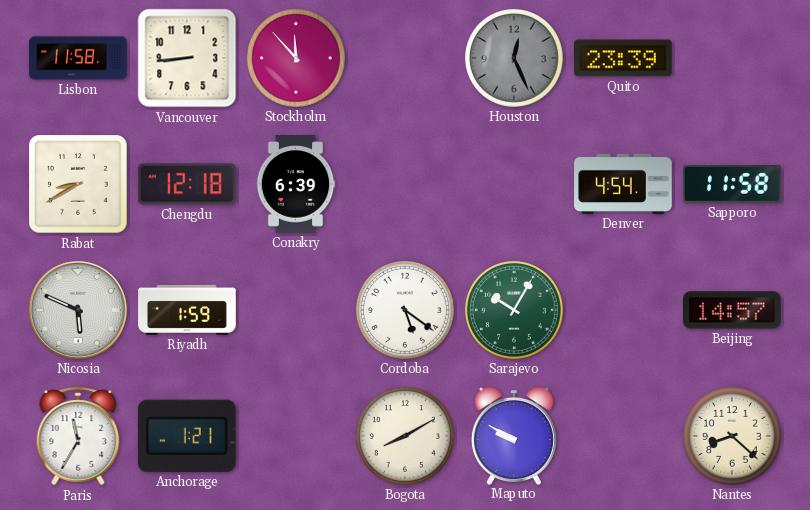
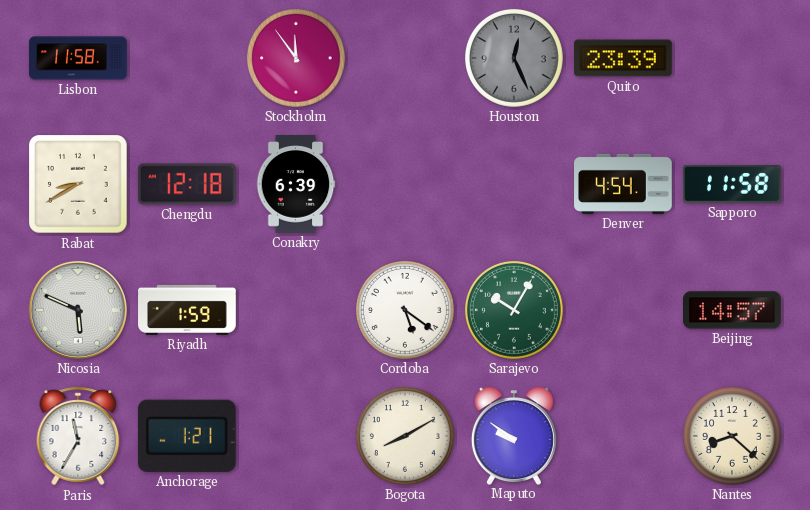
Vancouver: 8:44 -> none
Stockholm: 11:53 -> 11:54
Maputo: 9:50 -> 9:51
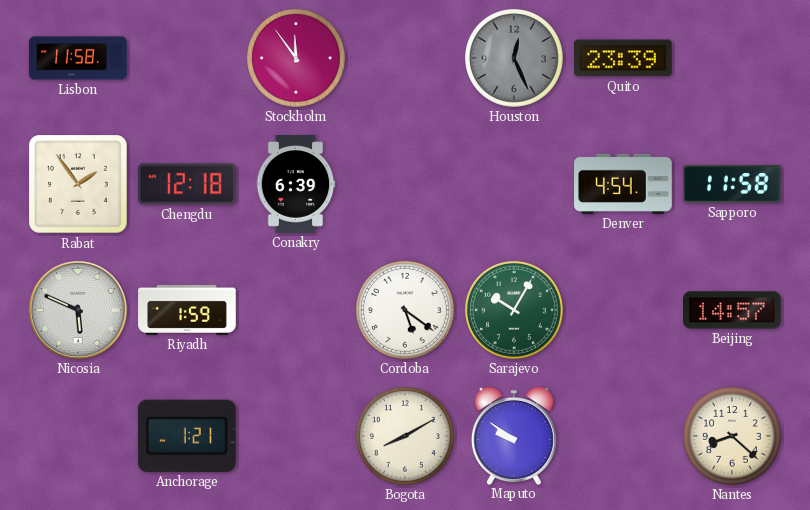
Rabat: 8:40 -> 1:54
Paris: 11:35 -> none
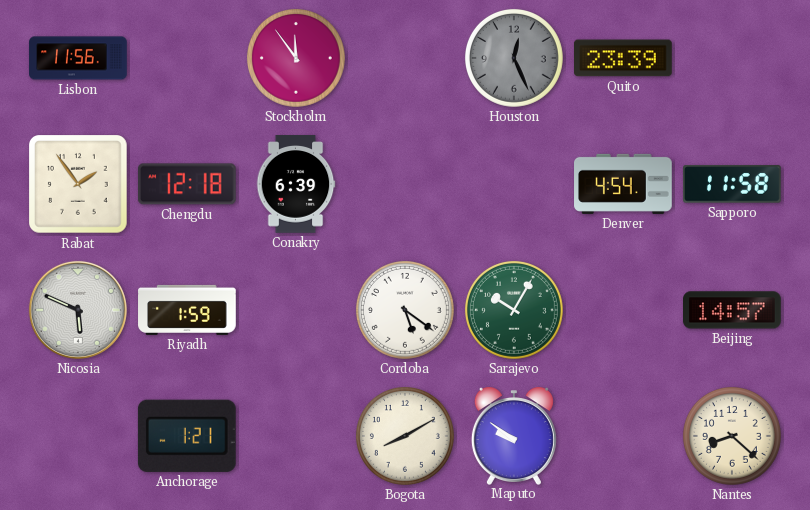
Lisbon: 11:58 -> 11:56
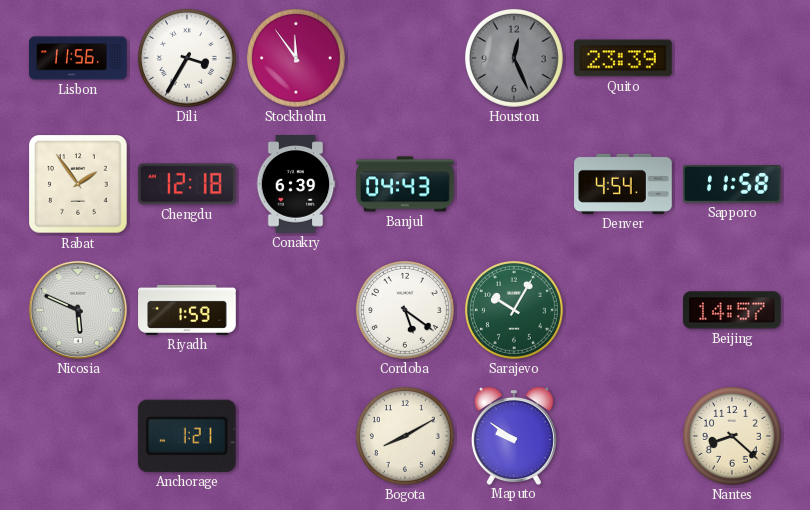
Dili: none -> 3:35
Banjul: none -> 04:43
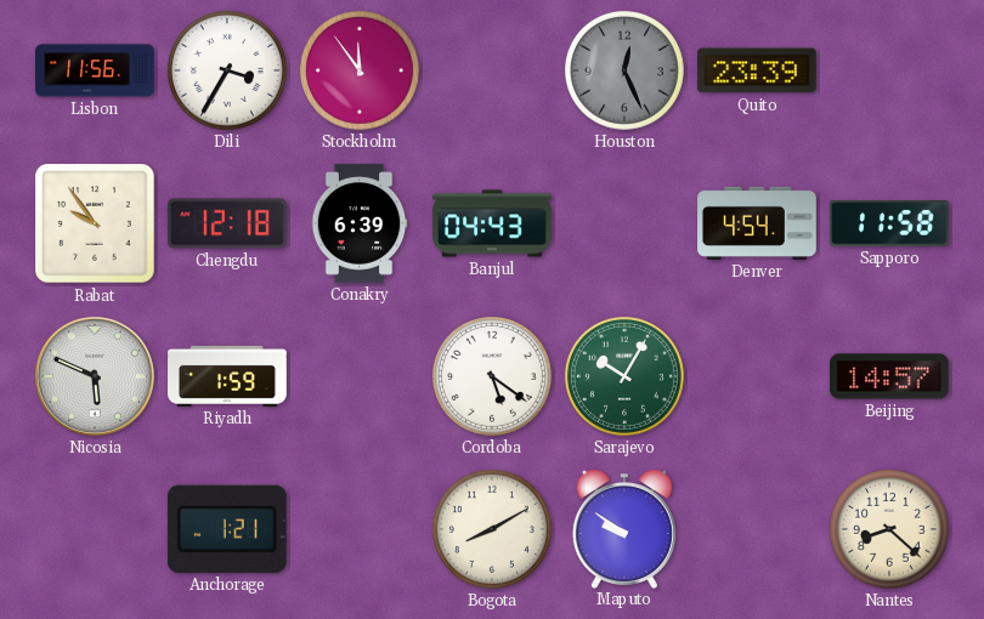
Rabat: 1:54 -> 9:54
